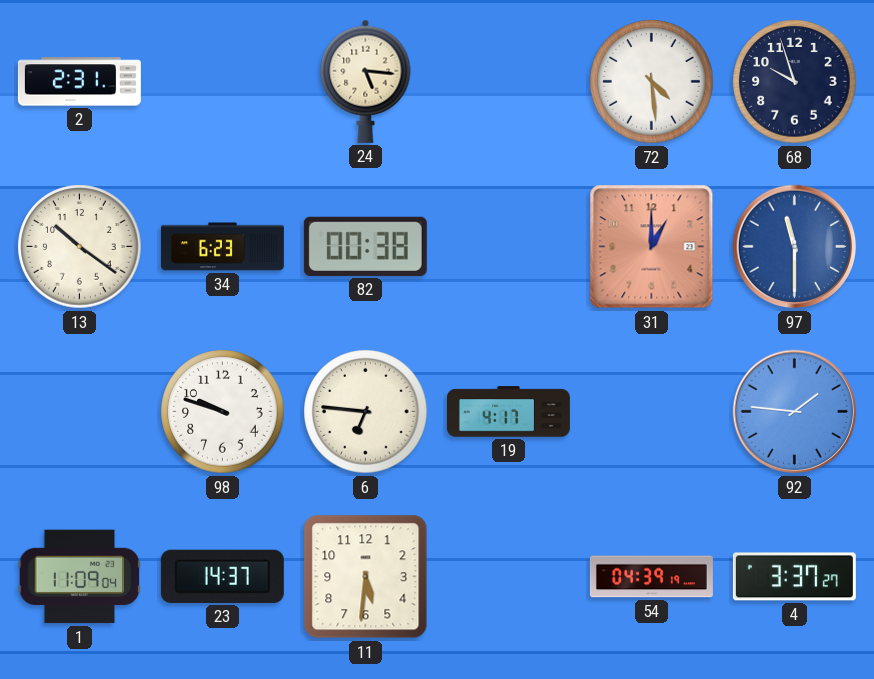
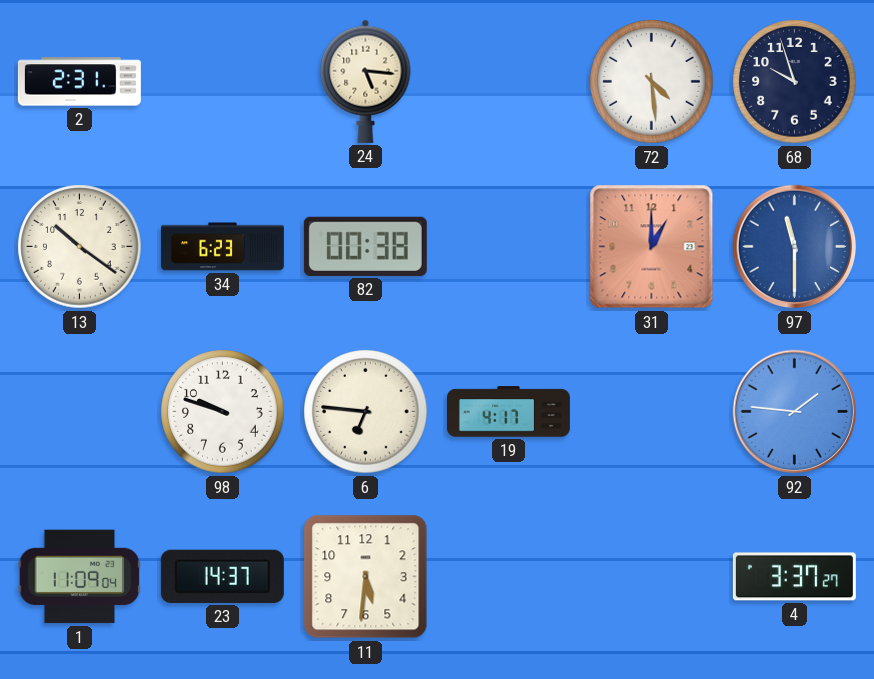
54: 04:39 -> none
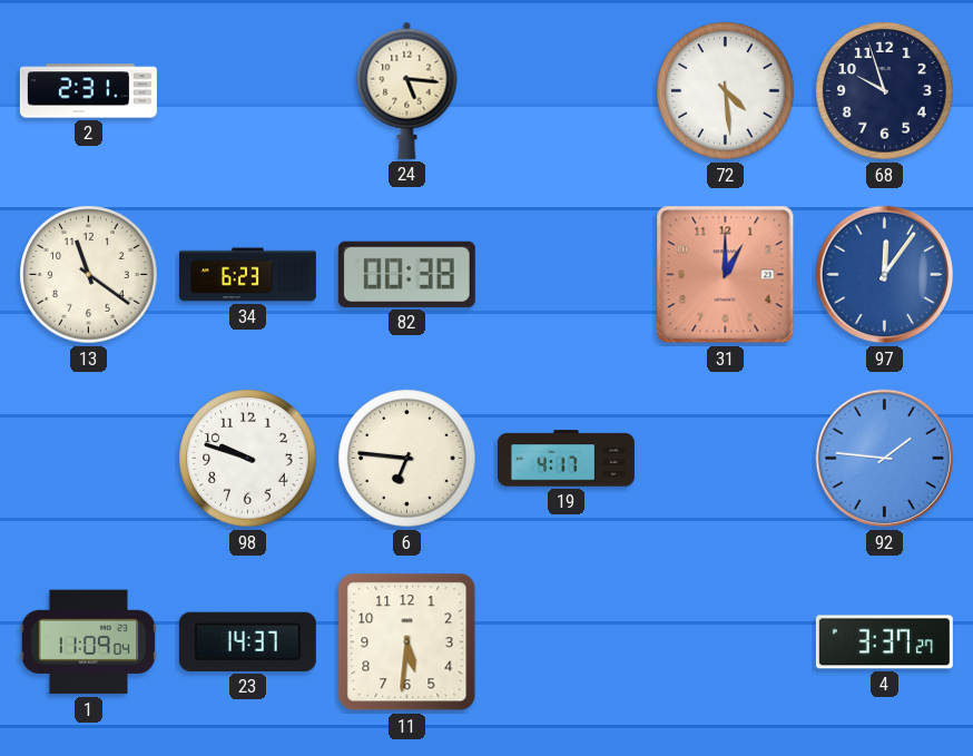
13: 10:21 -> 11:21
97: 11:30 -> 12:06
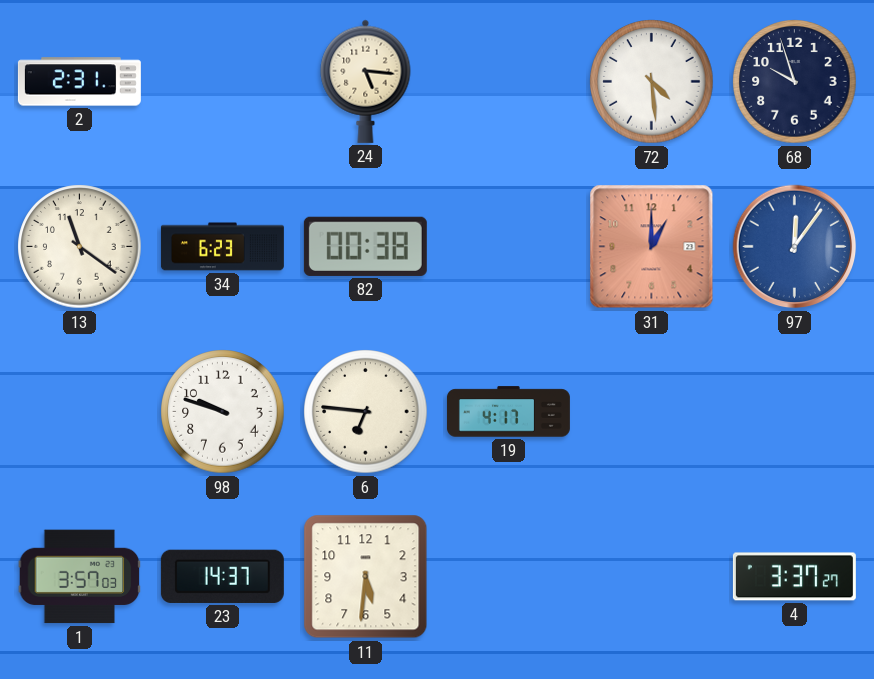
92: 1:46 -> none
1: 11:09 -> 3:57
